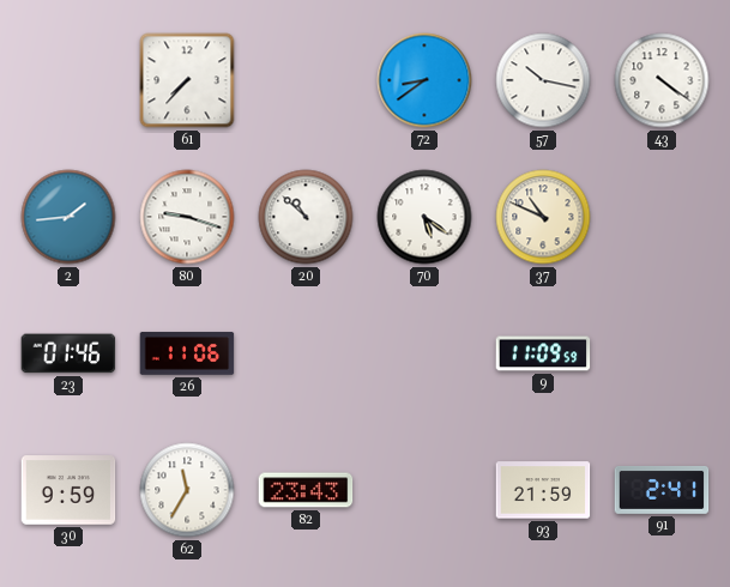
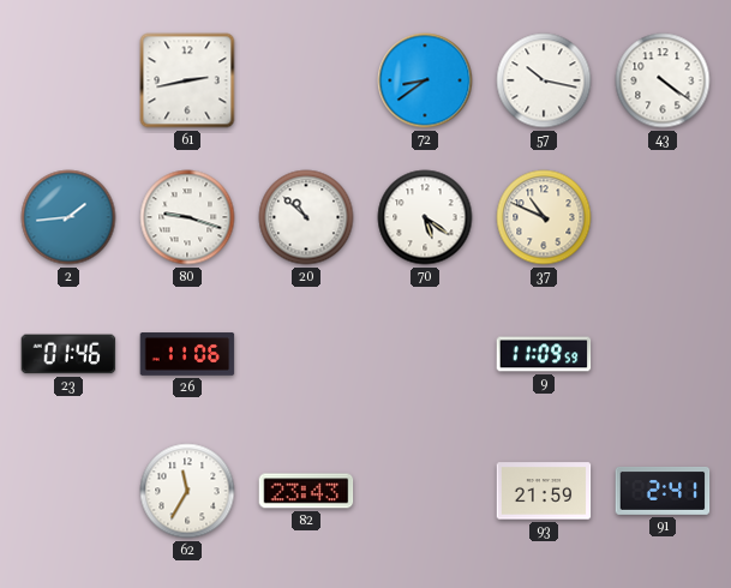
61: 7:37 -> 2:43
30: 9:59 -> none
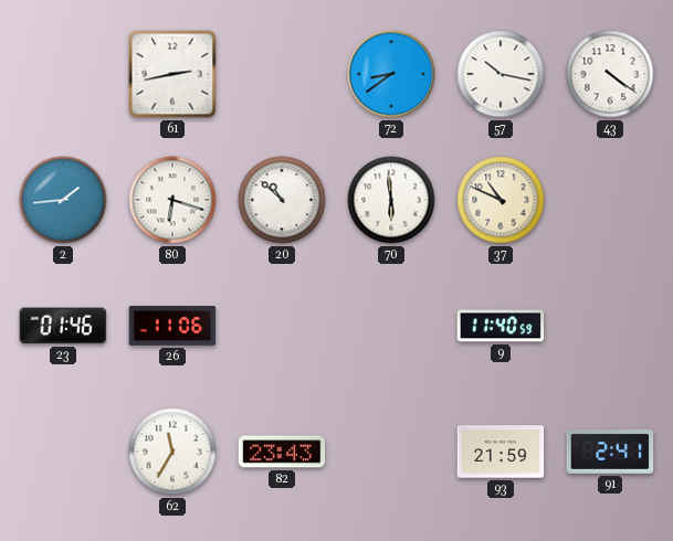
80: 9:18 -> 6:18
70: 5:21 -> 5:59
9: 11:09 -> 11:40
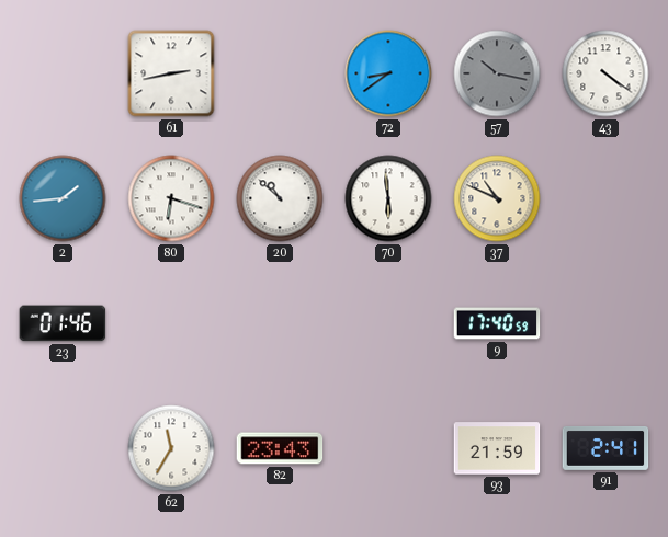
57 dial: white -> grey
26: 11:06 -> none
9: 11:40 -> 17:40
